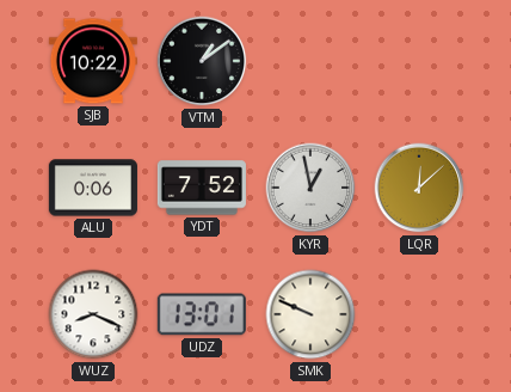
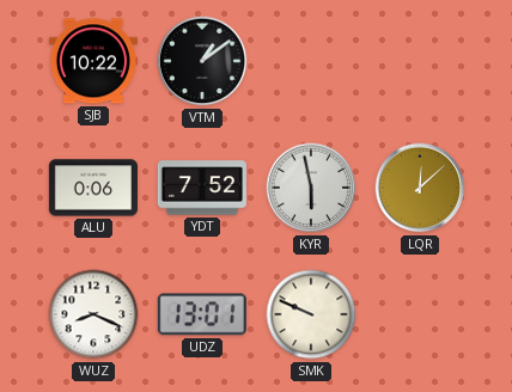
KYR: 12:58 -> 5:58
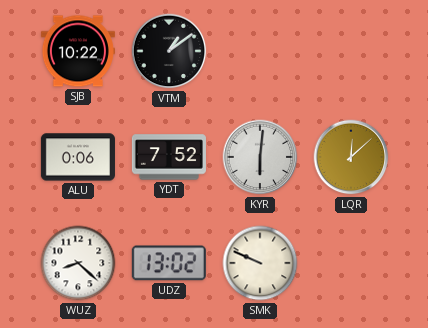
KYR: 5:58 -> 6:01
WUZ: 8:19 -> 8:22
UDZ: 13:01 -> 13:02
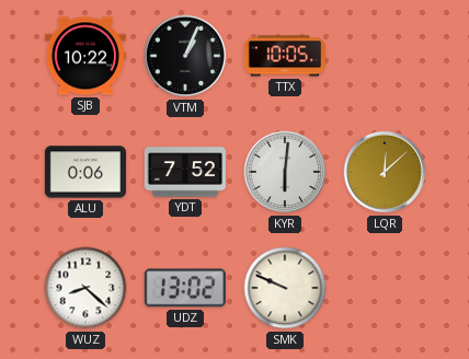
VTM: 1:09 -> 1:04
TTX: none -> 10:05
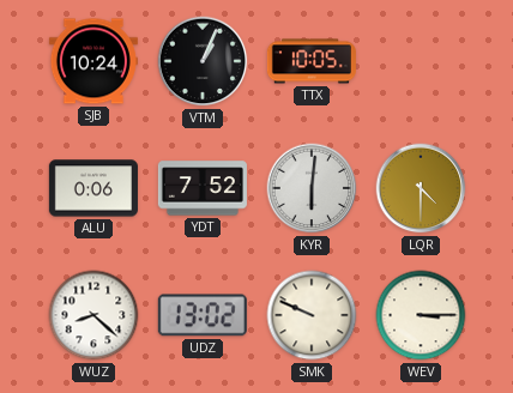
SJB: 10:22 -> 10:24
LQR: 12:08 -> 4:30
WEV: none -> 3:15
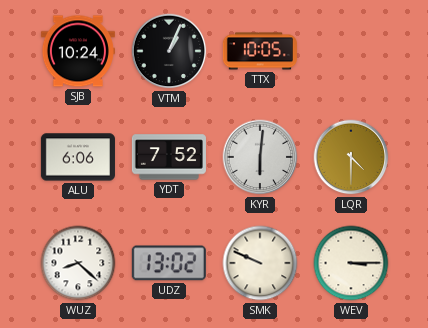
ALU: 0:06 -> 6:06
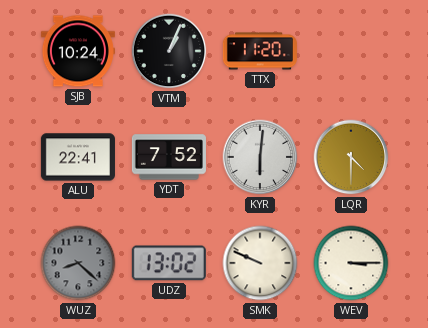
TTX: 10:05 -> 11:20
ALU: 6:06 -> 22:41
WUZ dial: white -> grey
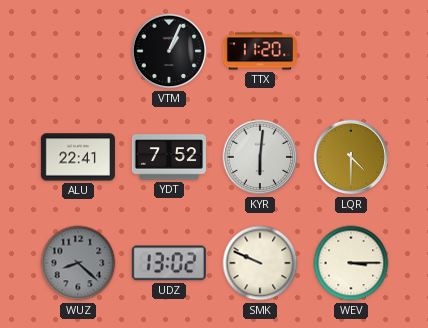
SJB: 10:24 -> none
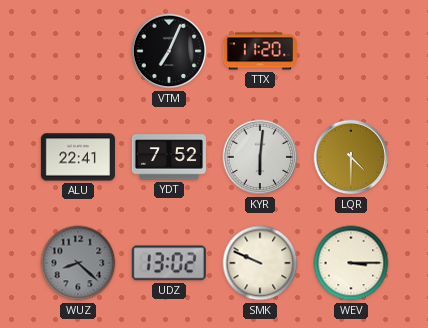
VTM: 1:04 -> 7:04
